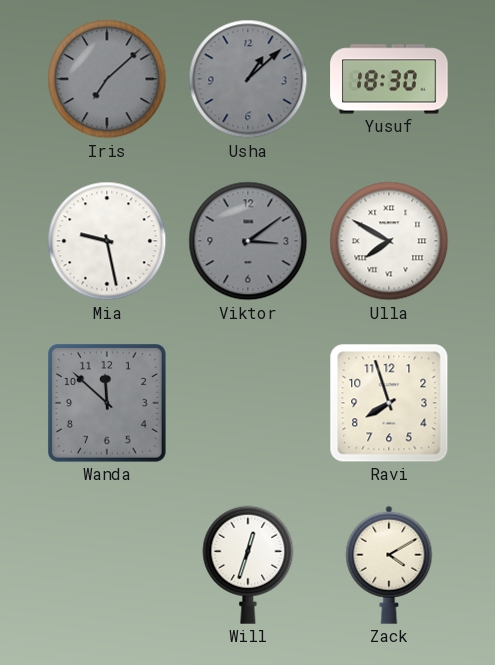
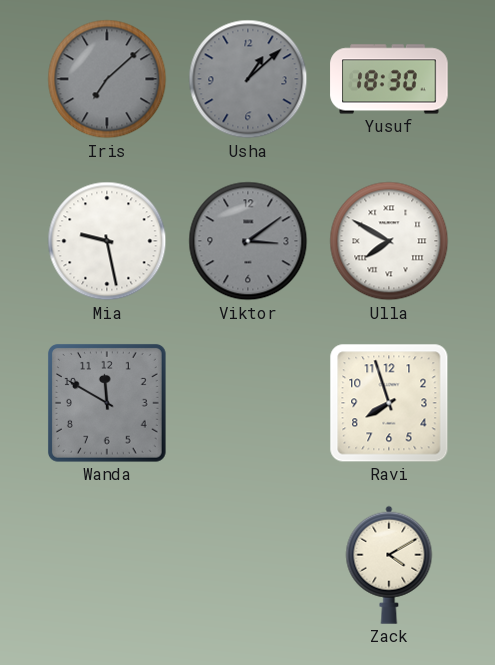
Wanda: 11:52 -> 11:50
Will: 12:33 -> none
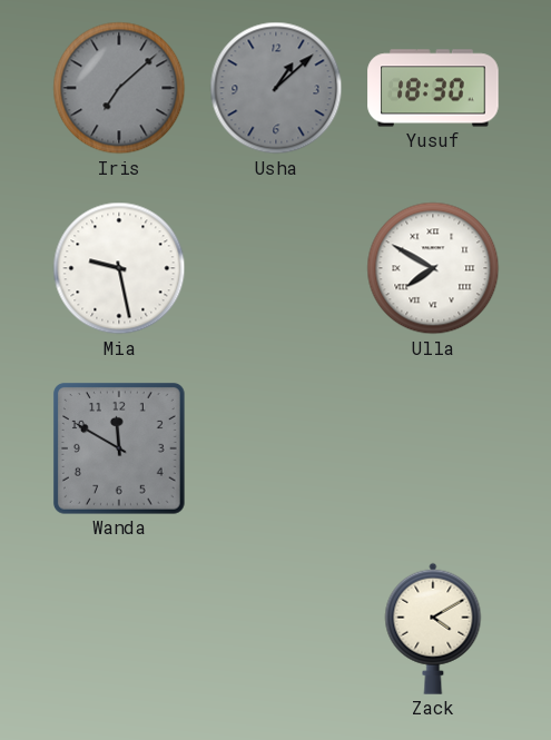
Viktor: 3:09 -> none
Ravi: 7:57 -> none
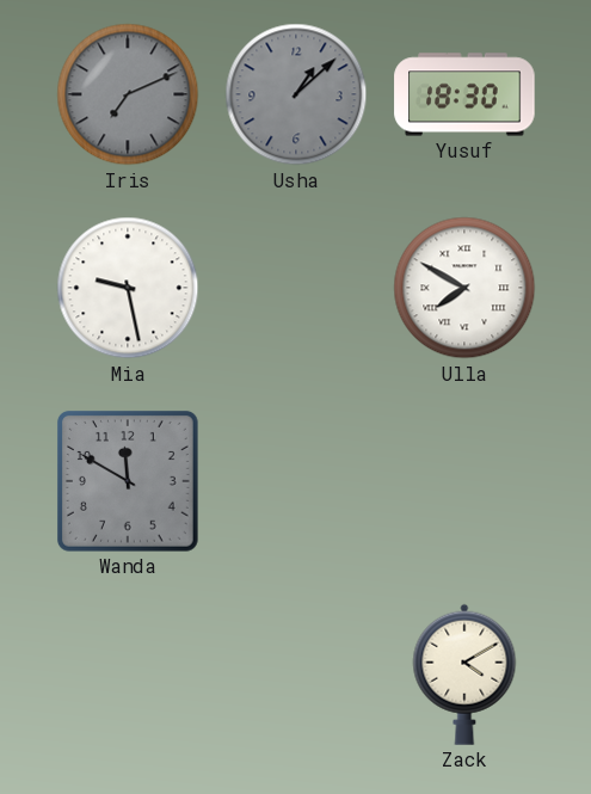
Iris: 7:08 -> 7:11
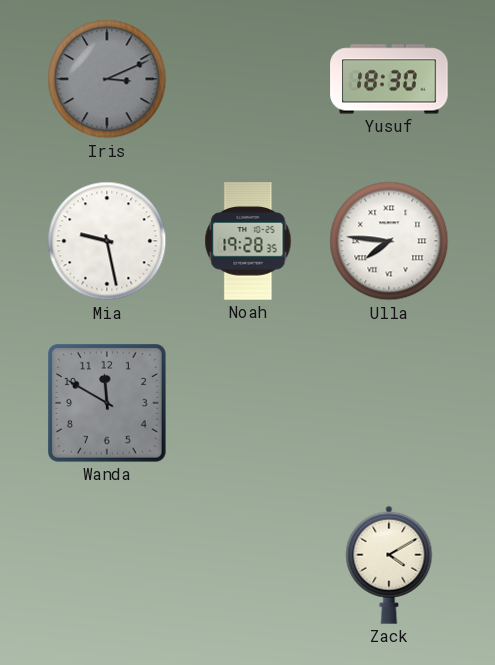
Iris: 7:11 -> 3:11
Usha: 1:08 -> none
Noah: none -> 19:28
Ulla: 7:50 -> 7:46
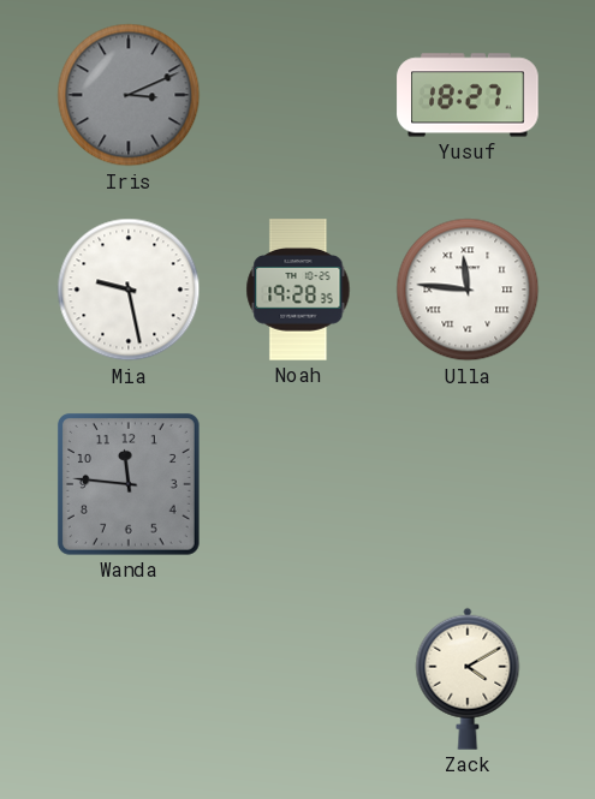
Yusuf: 18:30 -> 18:27
Ulla: 7:46 -> 11:46
Wanda: 11:50 -> 11:46
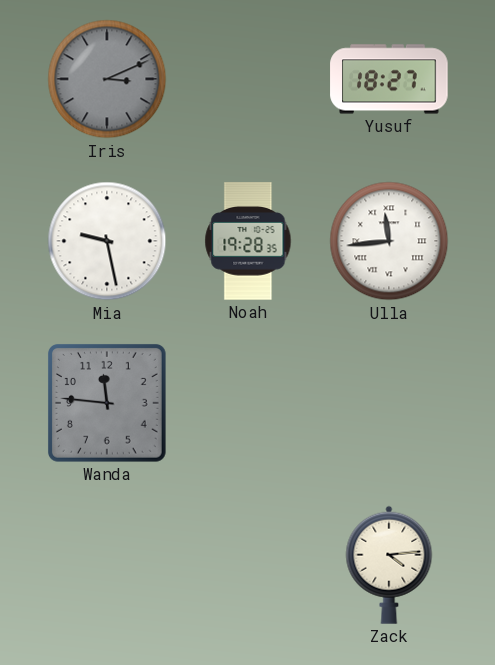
Ulla: 11:46 -> 11:44
Zack: 4:10 -> 4:14
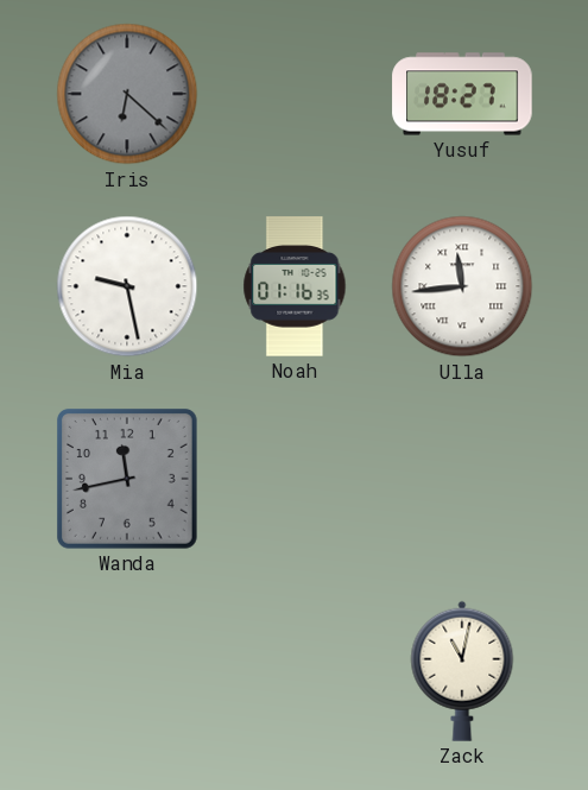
Iris: 3:11 -> 6:22
Noah: 19:28 -> 01:16
Wanda: 11:46 -> 11:43
Zack: 4:14 -> 11:02
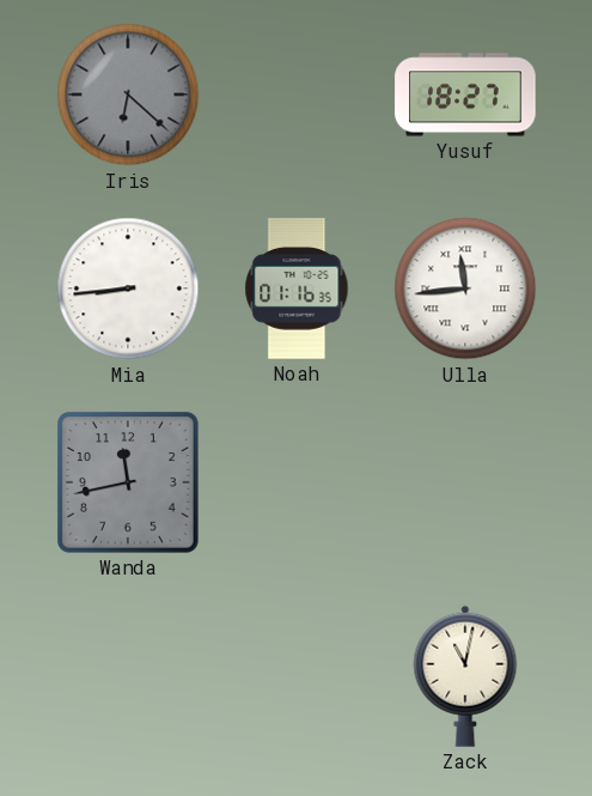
Mia: 9:28 -> 8:44
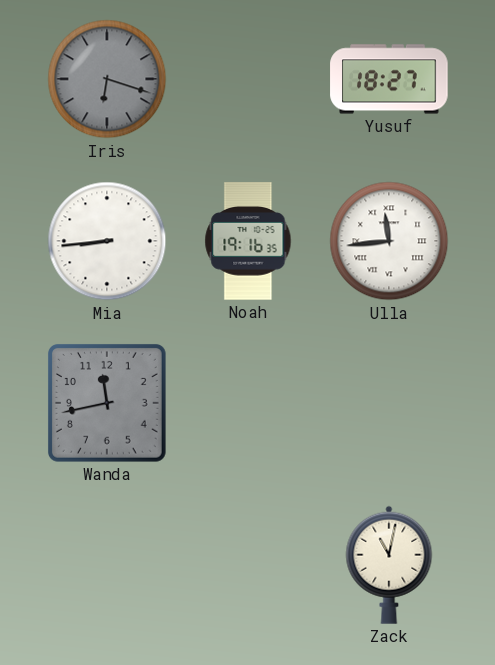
Iris: 6:22 -> 6:18
Noah: 01:16 -> 19:16
